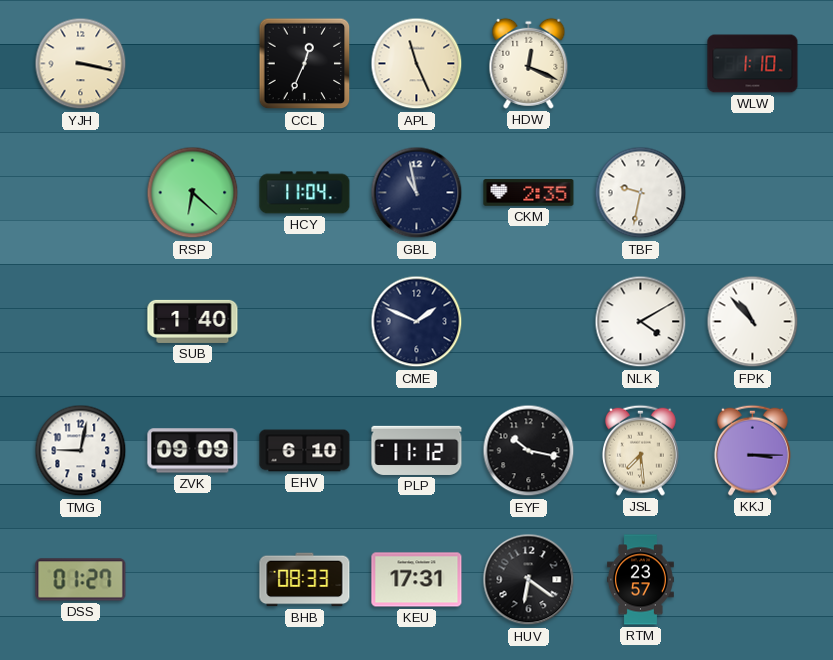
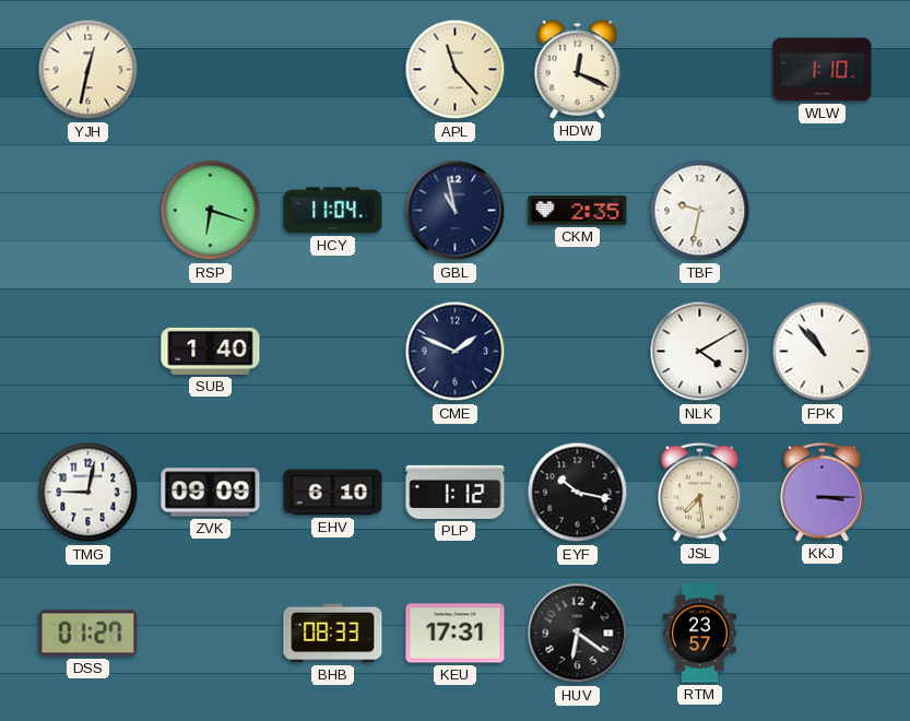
YJH: 3:17 -> 12:32
CCL: 12:34 -> none
APL: 11:26 -> 11:23
RSP: 6:22 -> 6:18
PLP: 11:12 -> 1:12
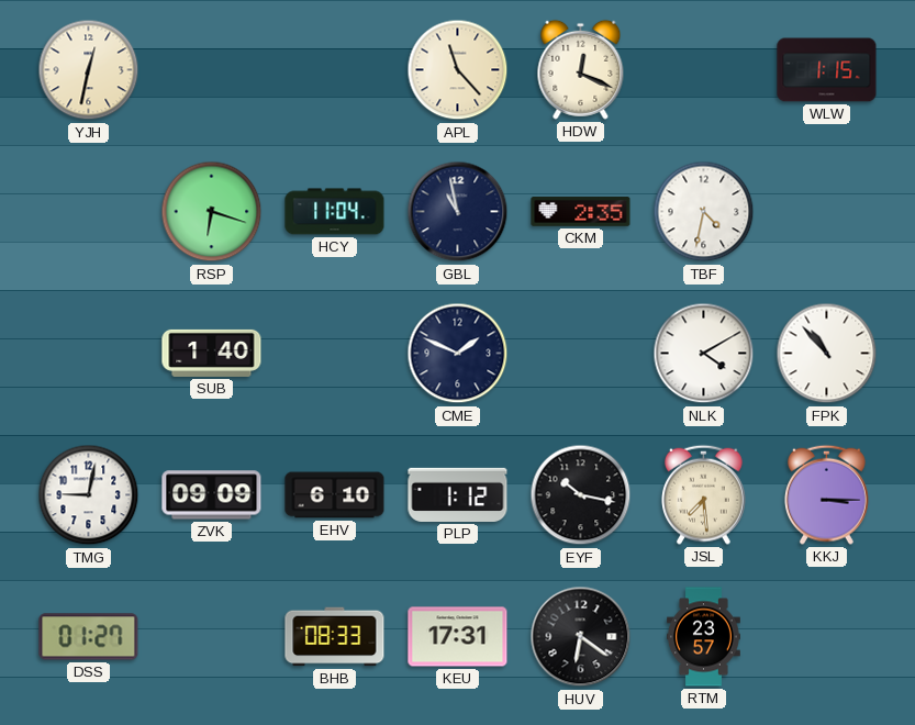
WLW: 1:10 -> 1:15
TBF: 9:32 -> 4:32
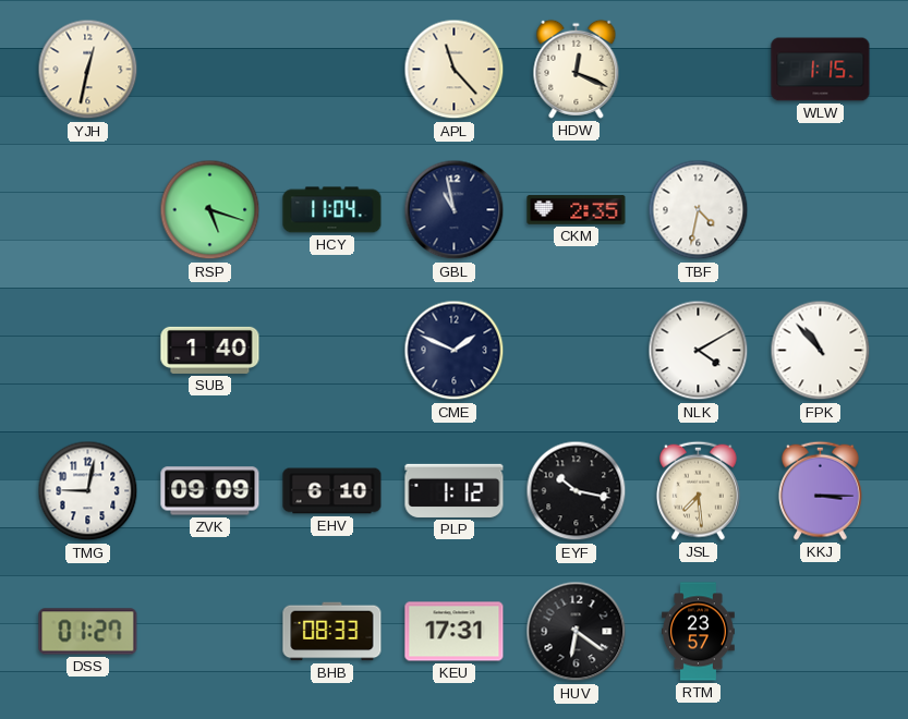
RSP: 6:18 -> 5:18
